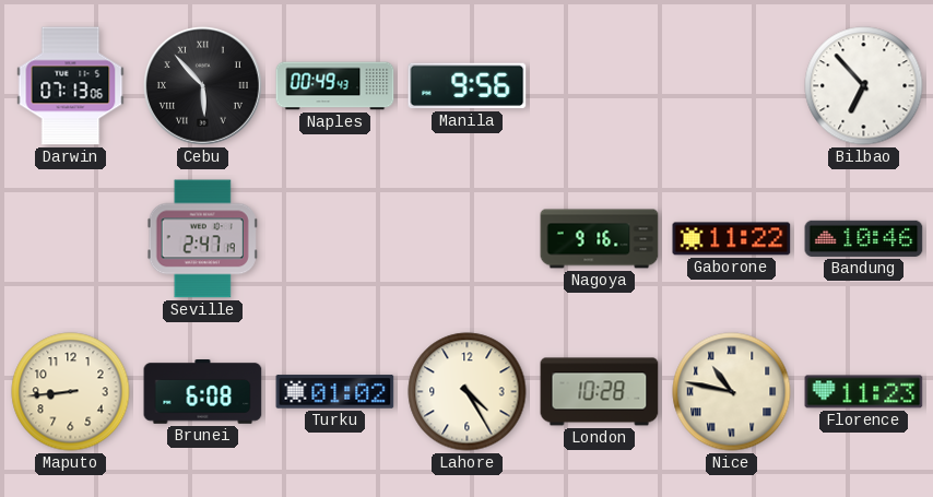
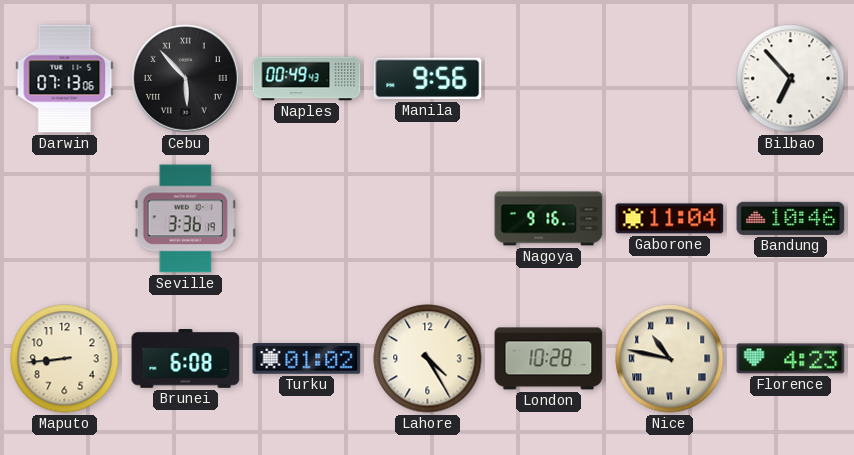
Seville: 2:47 -> 3:36
Gaborone: 11:22 -> 11:04
Florence: 11:23 -> 4:23
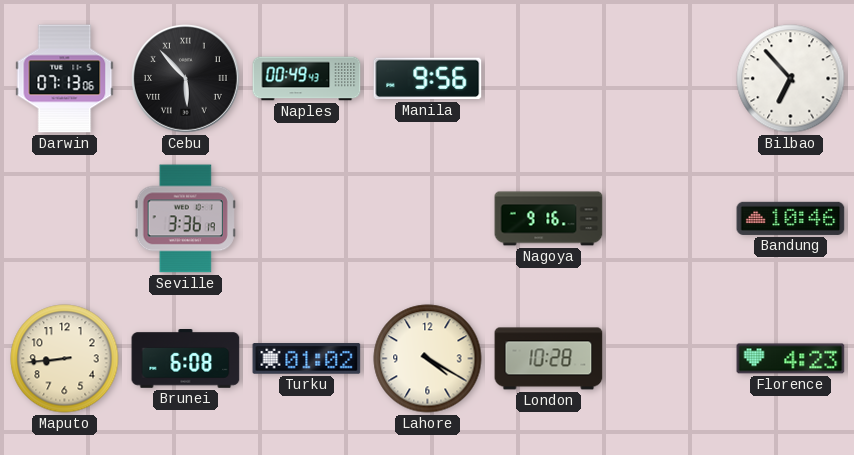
Gaborone: 11:04 -> none
Lahore: 4:25 -> 4:20
Nice: 10:47 -> none
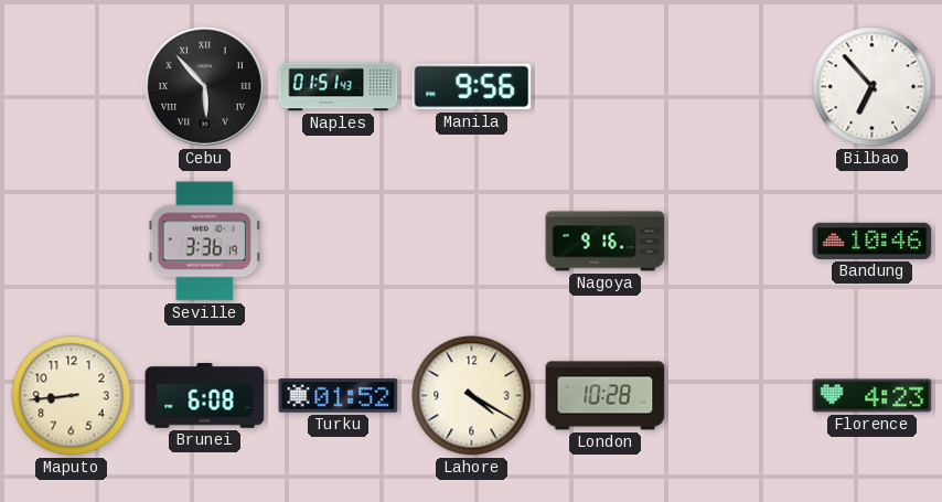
Darwin: 07:13 -> none
Naples: 00:49 -> 01:51
Turku: 01:02 -> 01:52
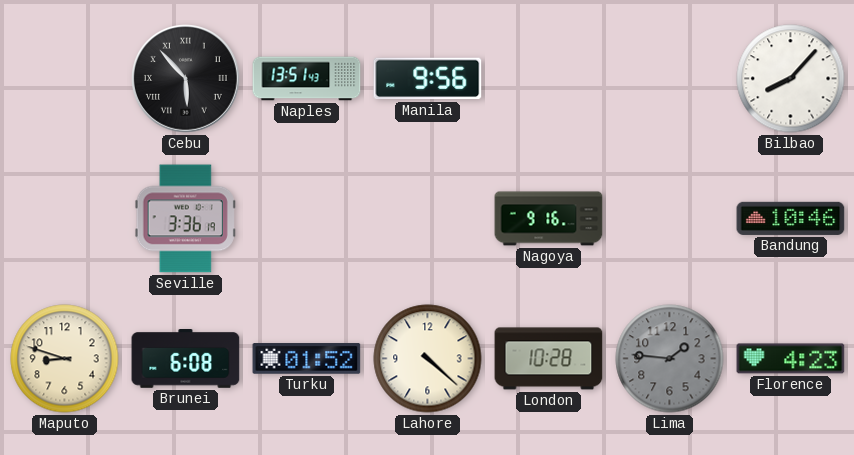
Naples: 01:51 -> 13:51
Bilbao: 6:53 -> 8:07
Maputo: 8:44 -> 8:48
Lahore: 4:20 -> 4:22
Lima: none -> 1:46
